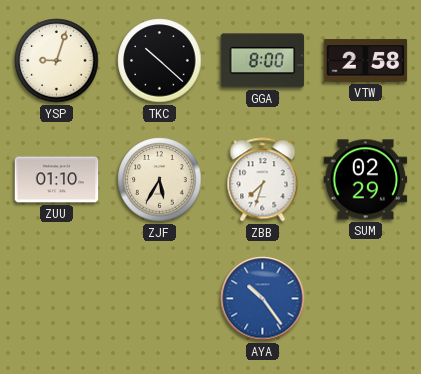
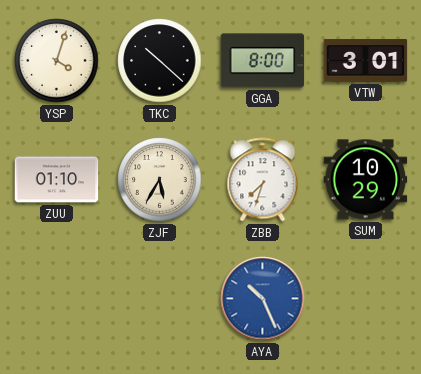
YSP: 9:03 -> 4:03
VTW: 2:58 -> 3:01
SUM: 02:29 -> 10:29
AYA: 10:24 -> 10:26
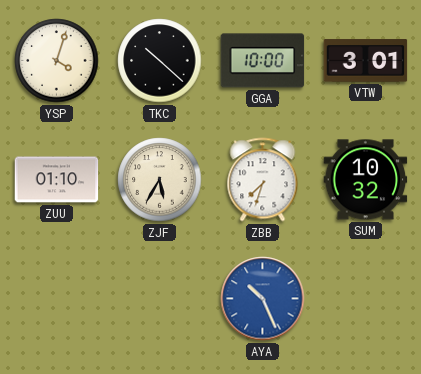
GGA: 8:00 -> 10:00
SUM: 10:29 -> 10:32
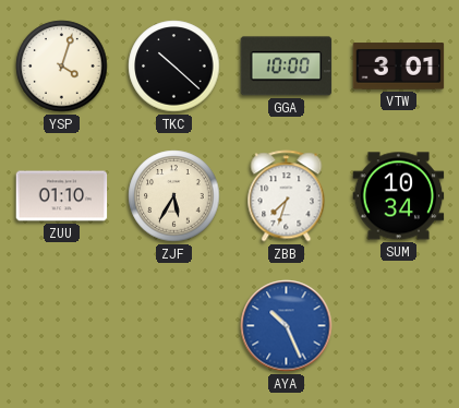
SUM: 10:32 -> 10:34
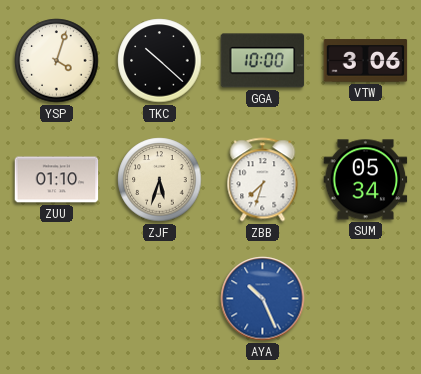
VTW: 3:01 -> 3:06
ZJF: 5:35 -> 5:33
SUM: 10:34 -> 05:34
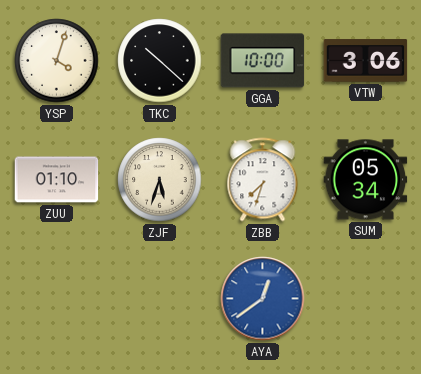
AYA: 10:26 -> 12:39
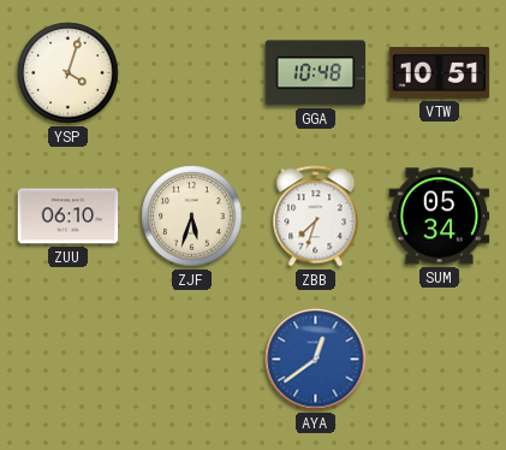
TKC: 10:22 -> none
GGA: 10:00 -> 10:48
VTW: 3:06 -> 10:51
ZUU: 01:10 -> 06:10
